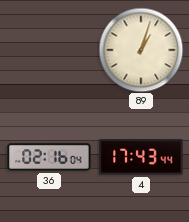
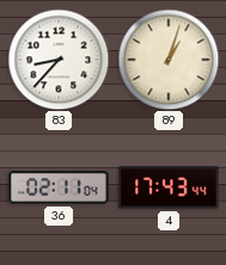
83: none -> 8:37
36: 02:16 -> 02:11
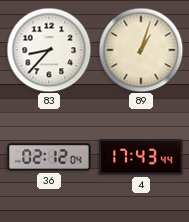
36: 02:11 -> 02:12
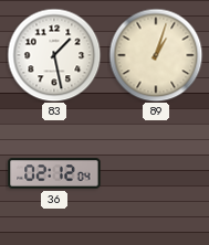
83: 8:37 -> 1:28
4: 17:43 -> none
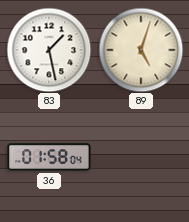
89: 1:03 -> 5:03
36: 02:12 -> 01:58
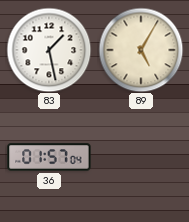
89: 5:03 -> 5:05
36: 01:58 -> 01:57
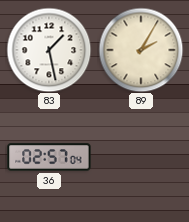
89: 5:05 -> 2:05
36: 01:57 -> 02:57
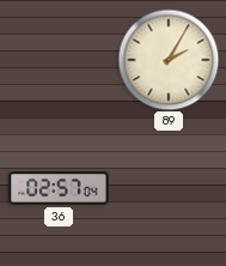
83: 1:28 -> none
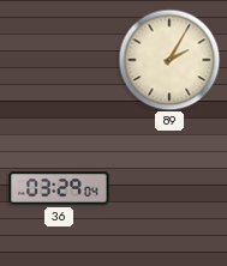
36: 02:57 -> 03:29
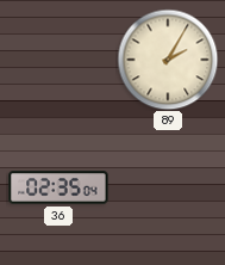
36: 03:29 -> 02:35
